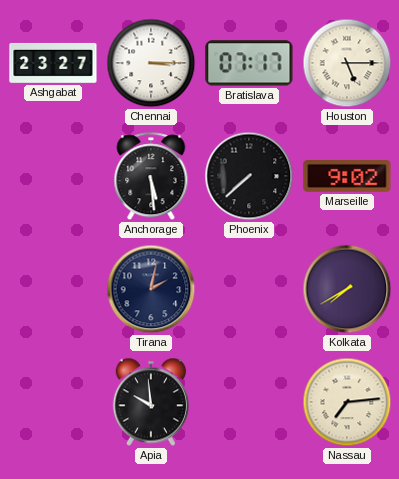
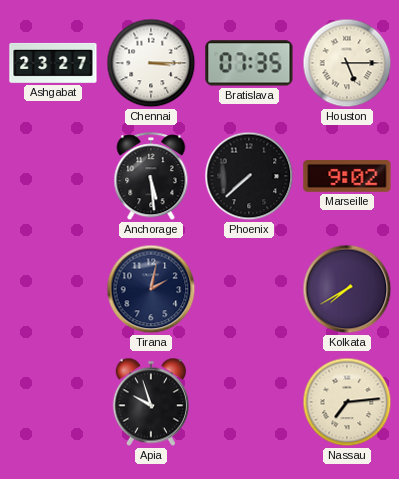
Bratislava: 07:17 -> 07:35
Apia: 9:59 -> 9:57
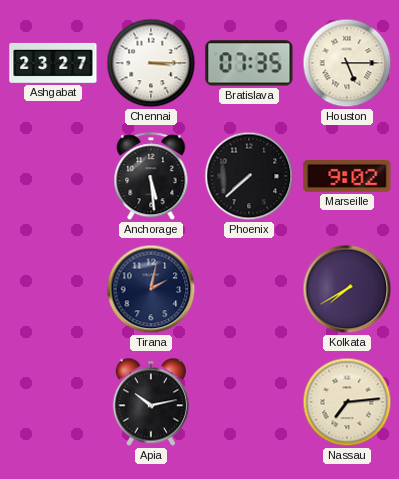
Apia: 9:57 -> 10:13
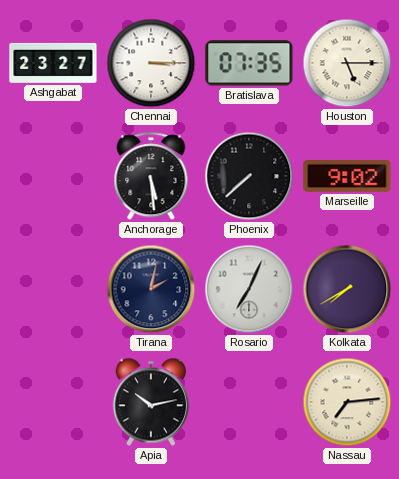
Rosario: none -> 7:04
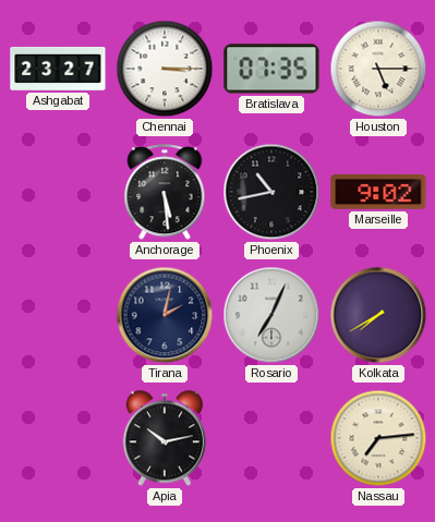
Phoenix: 7:38 -> 10:43
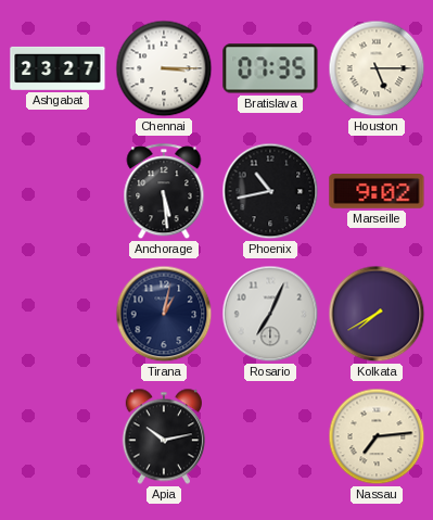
Tirana: 2:02 -> 1:02
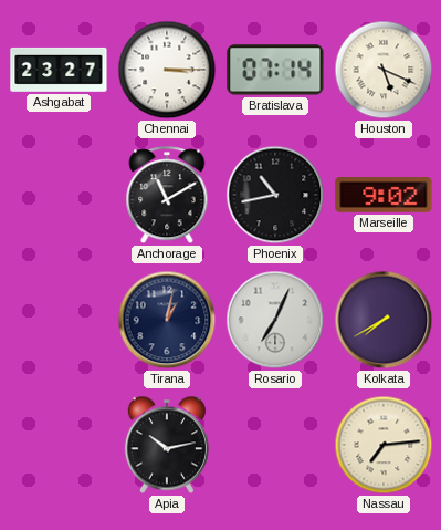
Bratislava: 07:35 -> 07:14
Houston: 5:15 -> 5:19
Anchorage: 5:29 -> 11:10
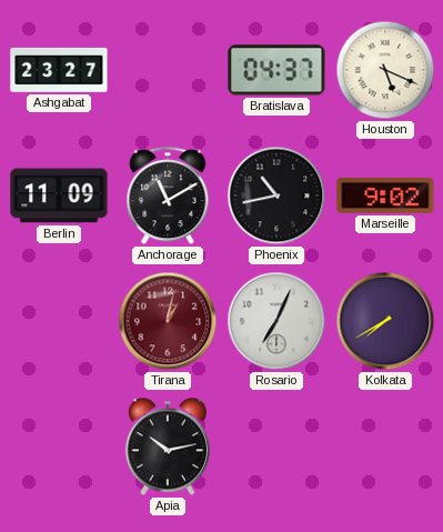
Chennai: 3:15 -> none
Bratislava: 07:14 -> 04:37
Berlin: none -> 11:09
Tirana dial: navy -> burgundy
Nassau: 7:14 -> none
